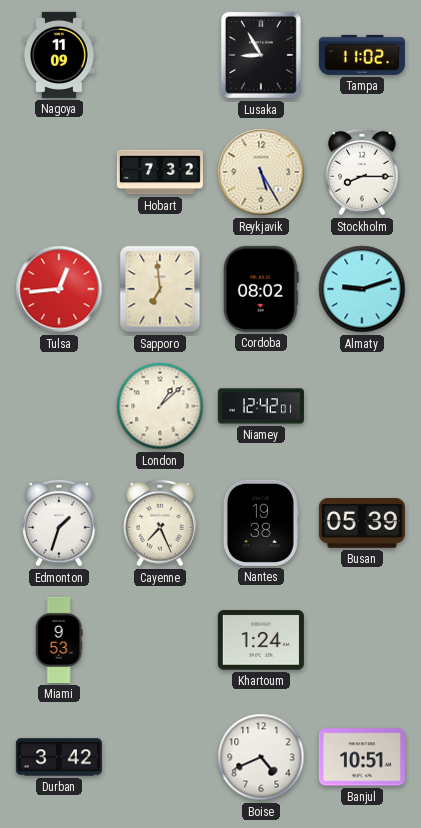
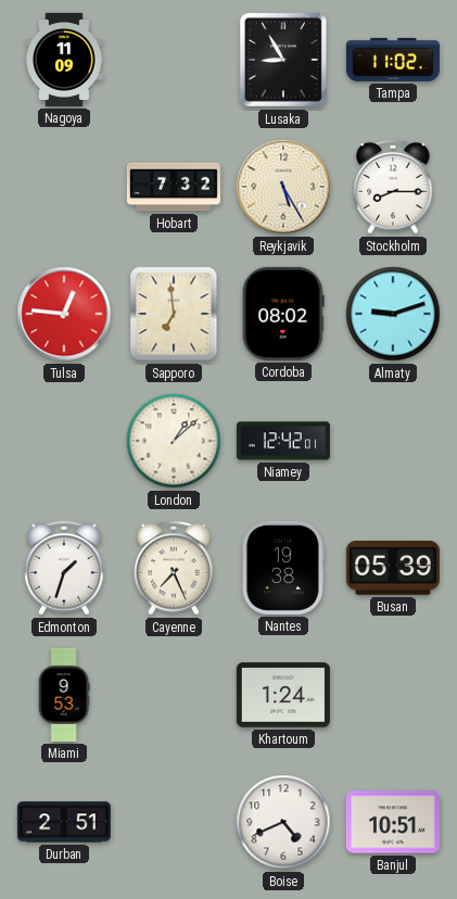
Tulsa: 12:44 -> 12:46
Durban: 3:42 -> 2:51
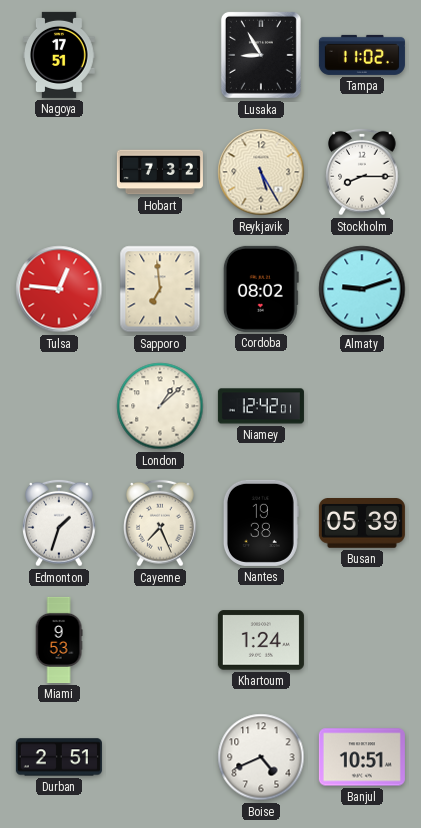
Nagoya: 11:09 -> 17:51
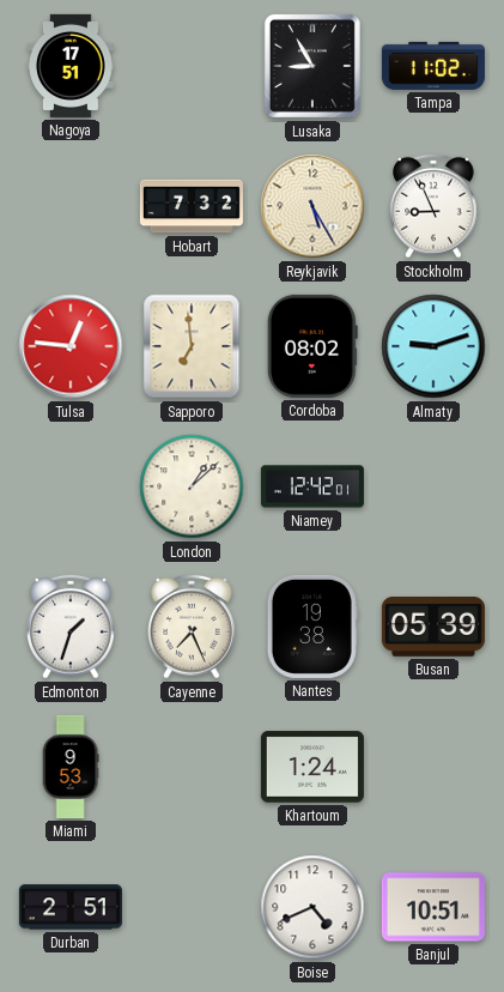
Stockholm: 8:15 -> 8:56
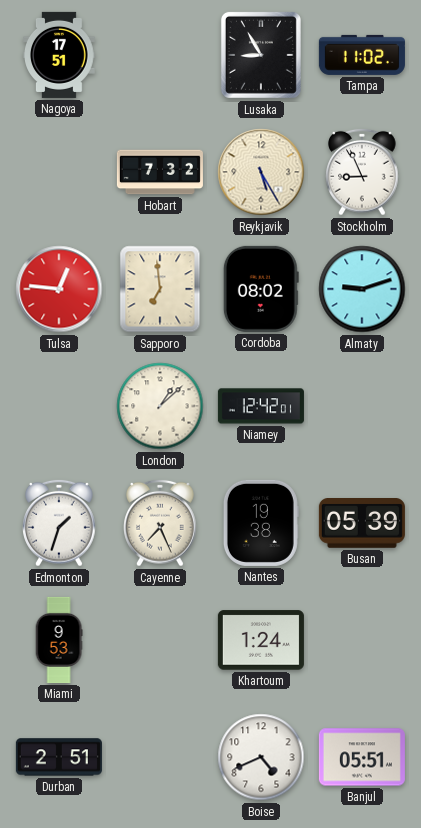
Banjul: 10:51 -> 05:51
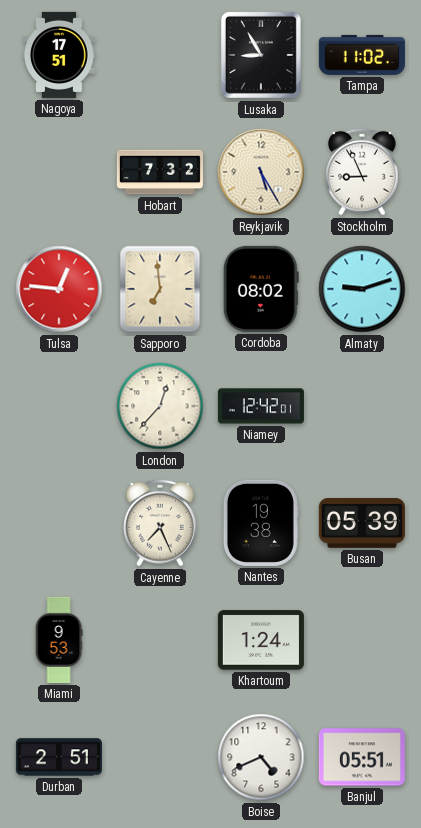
London: 1:08 -> 12:37
Edmonton: 1:33 -> none
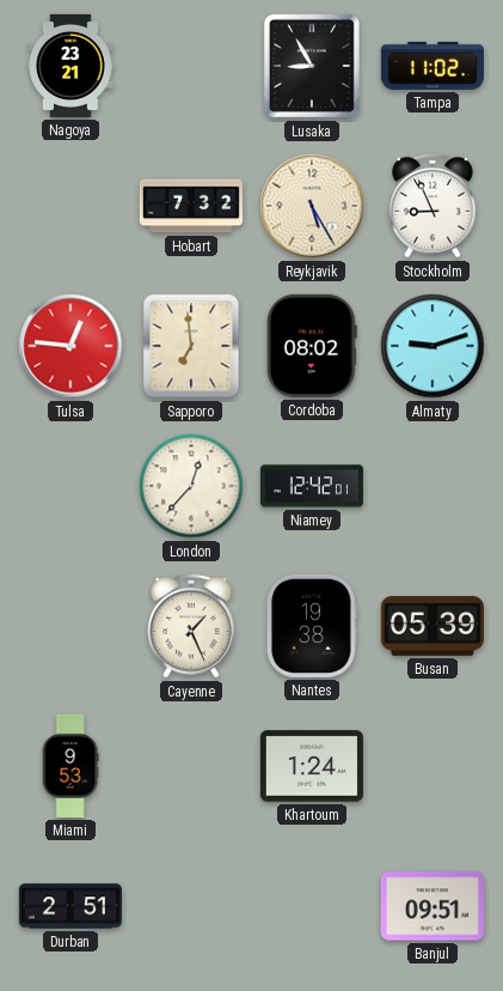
Nagoya: 17:51 -> 23:21
Cayenne: 7:26 -> 1:26
Boise: 4:41 -> none
Banjul: 05:51 -> 09:51
